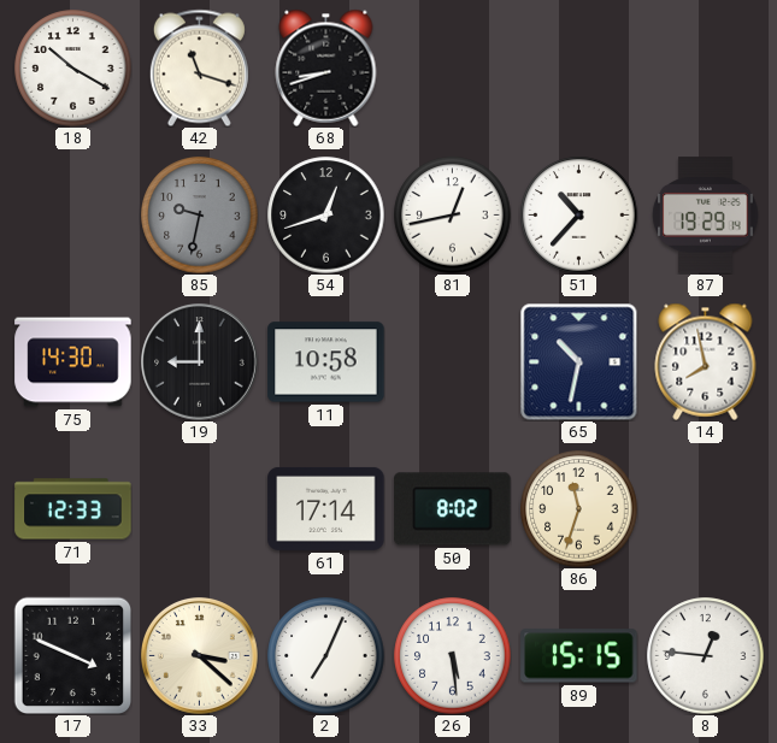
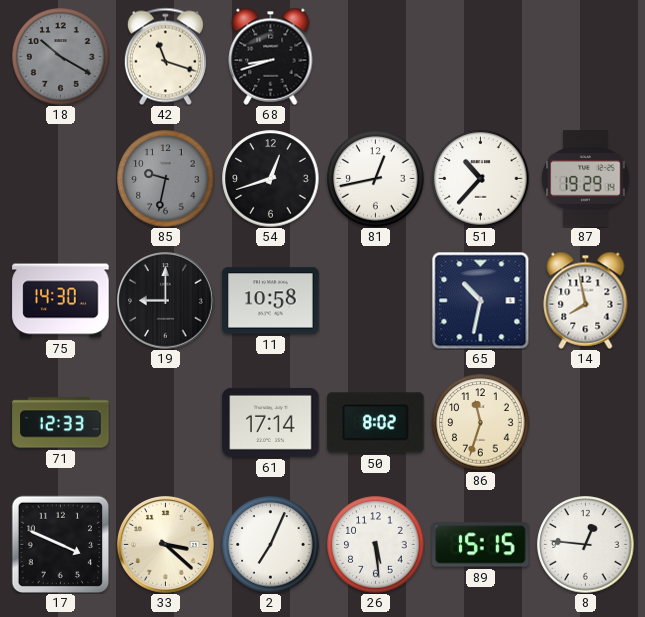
18 dial: white -> grey
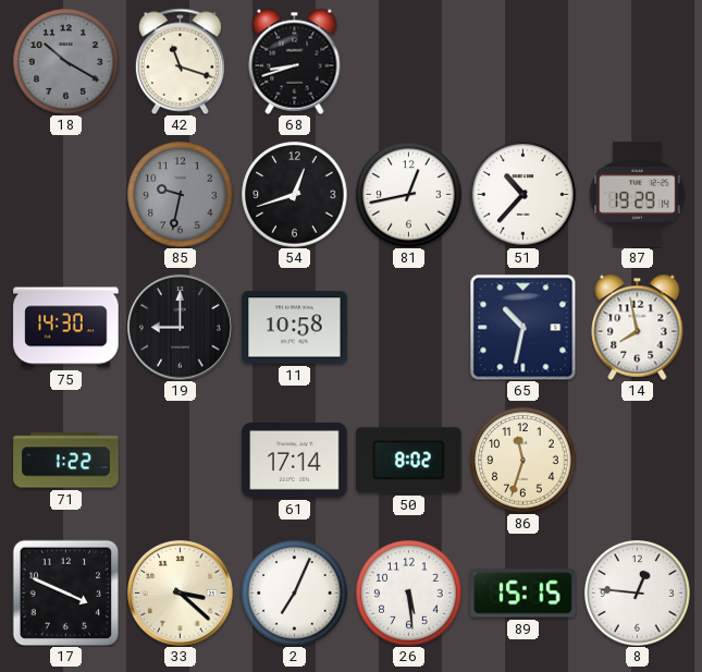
71: 12:33 -> 1:22
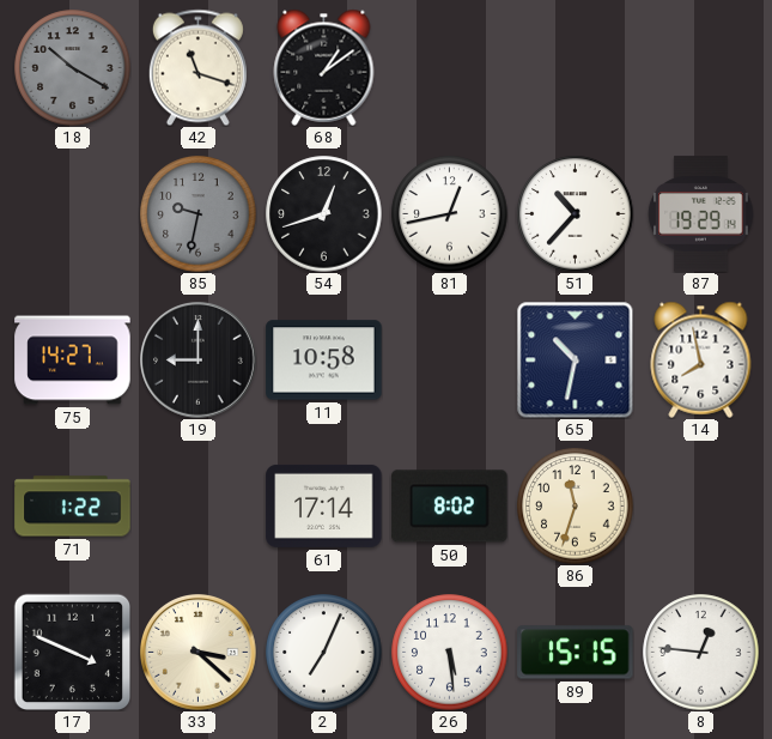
68: 8:42 -> 1:09
75: 14:30 -> 14:27
